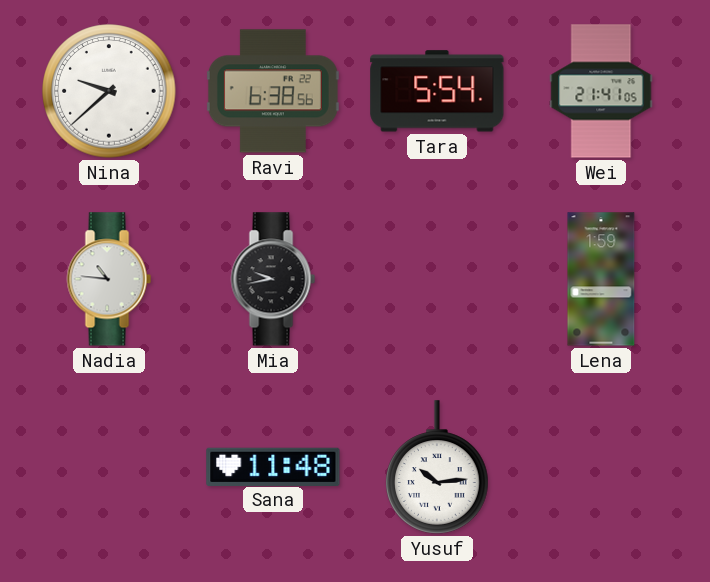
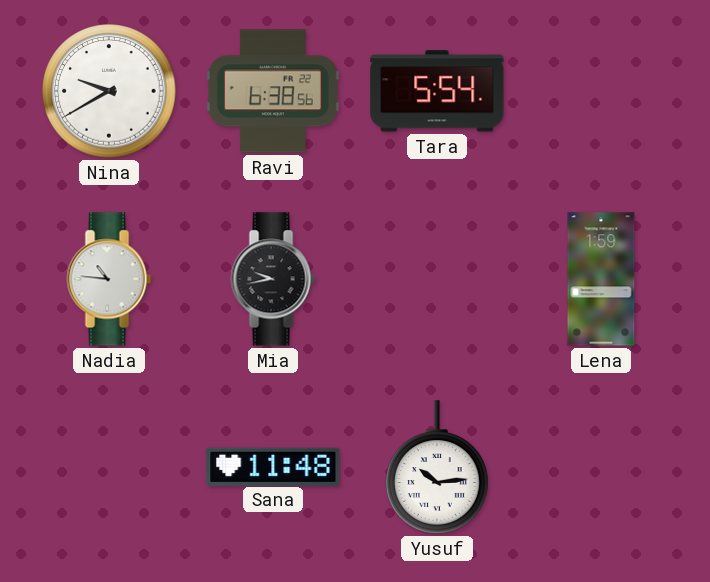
Nina: 9:38 -> 9:40
Wei: 21:41 -> none
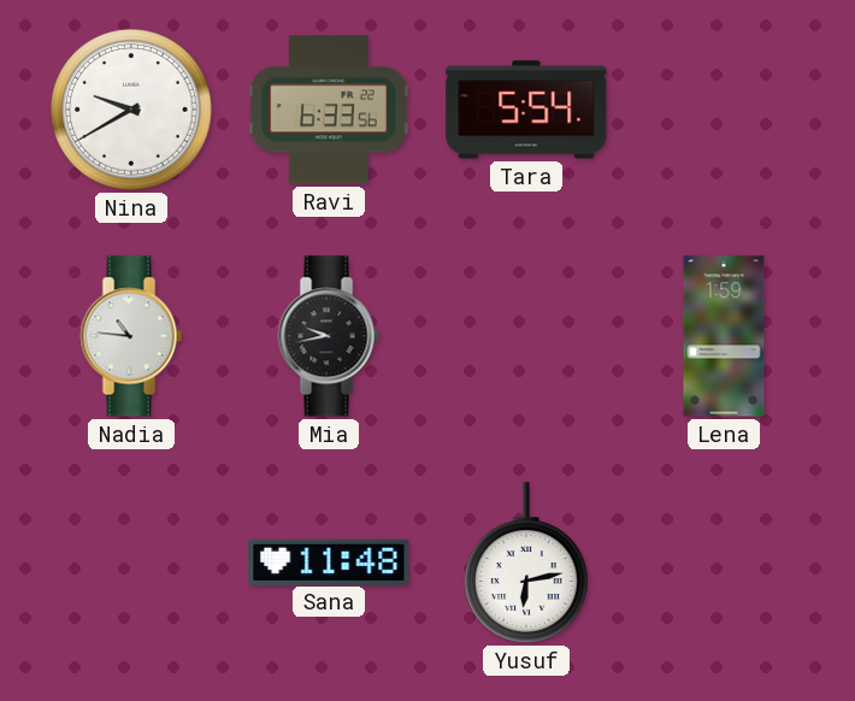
Ravi: 6:38 -> 6:33
Yusuf: 10:14 -> 6:13
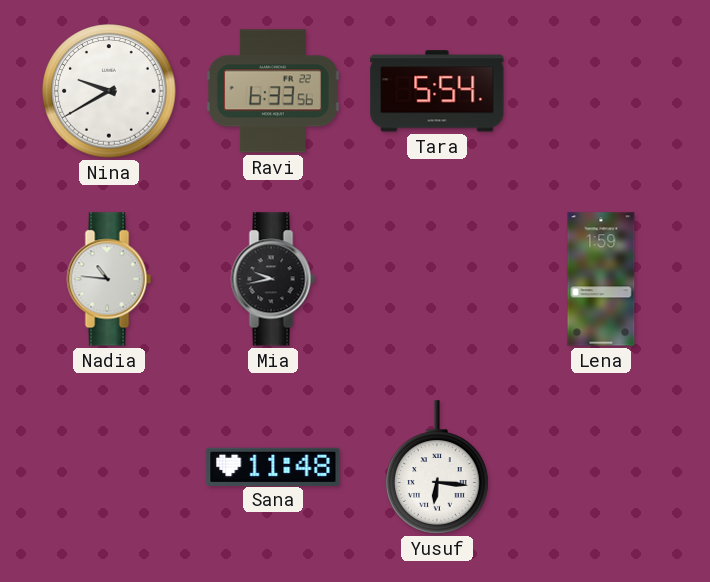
Yusuf: 6:13 -> 6:16
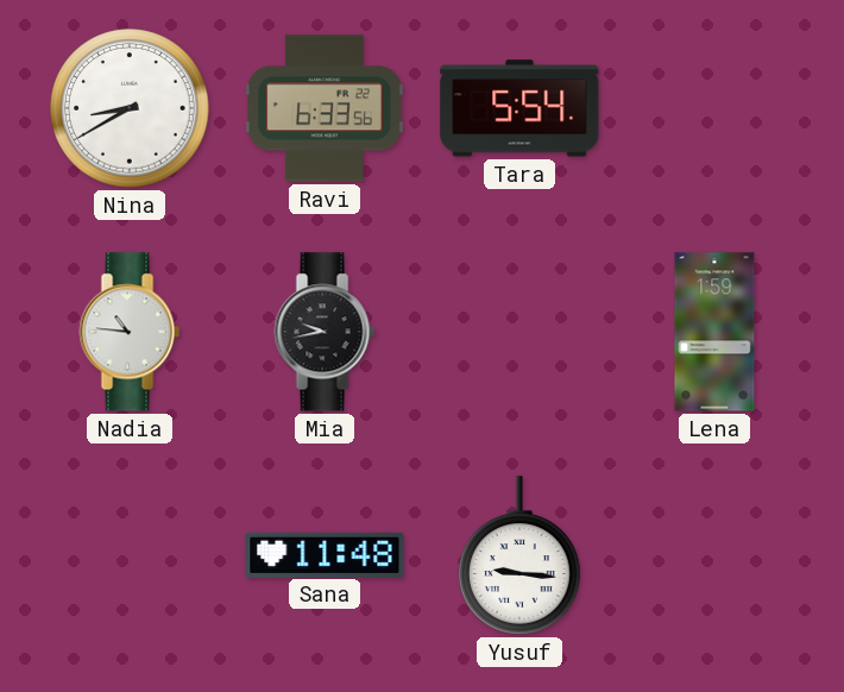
Nina: 9:40 -> 8:40
Yusuf: 6:16 -> 9:16
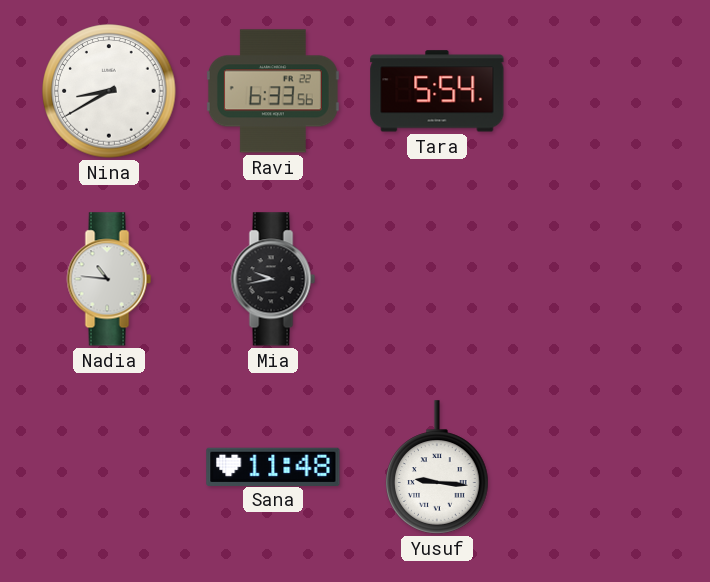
Lena: 1:59 -> none
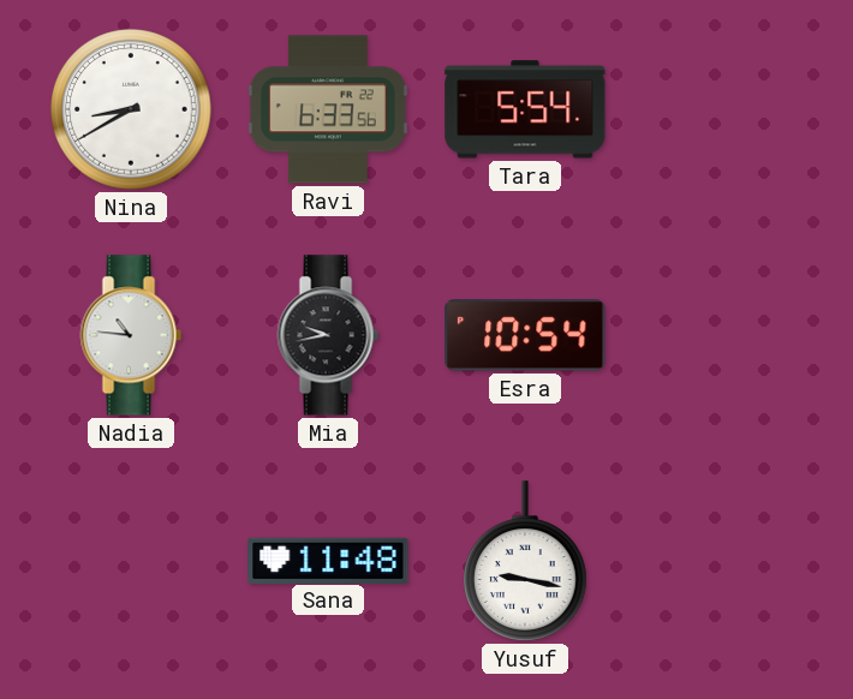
Esra: none -> 10:54
Yusuf: 9:16 -> 9:17
